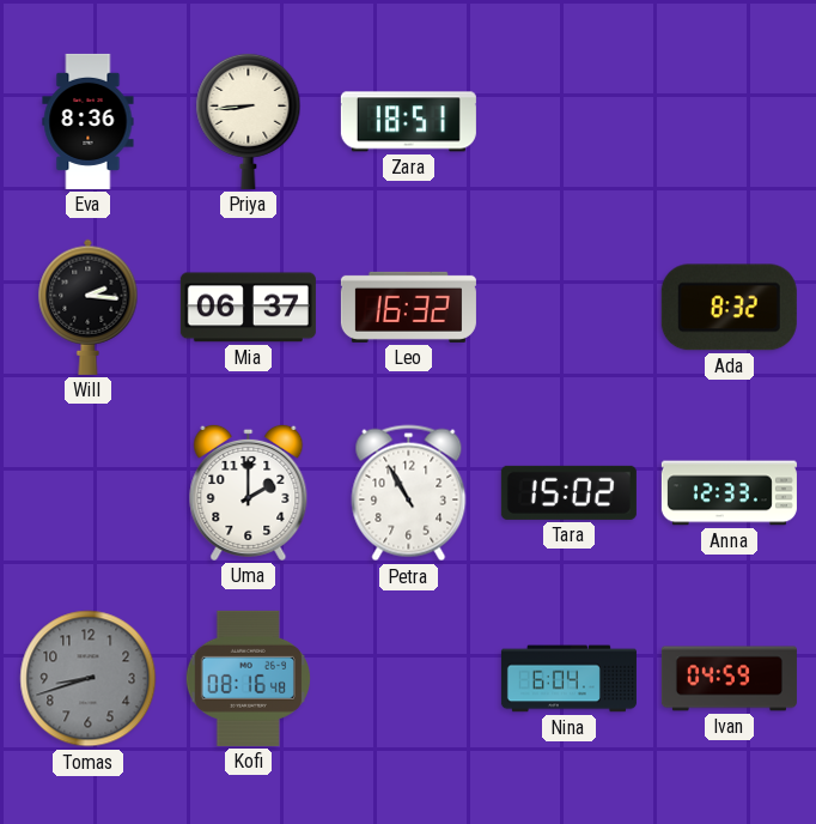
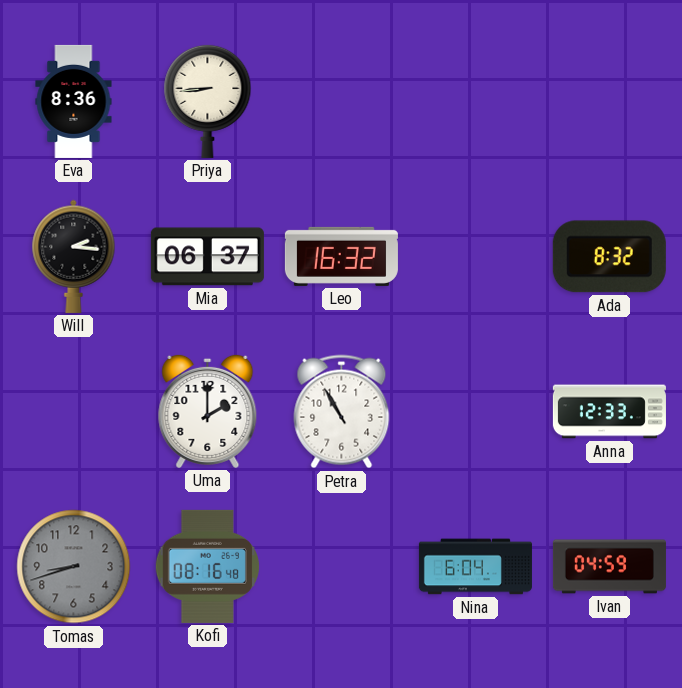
Zara: 18:51 -> none
Tara: 15:02 -> none
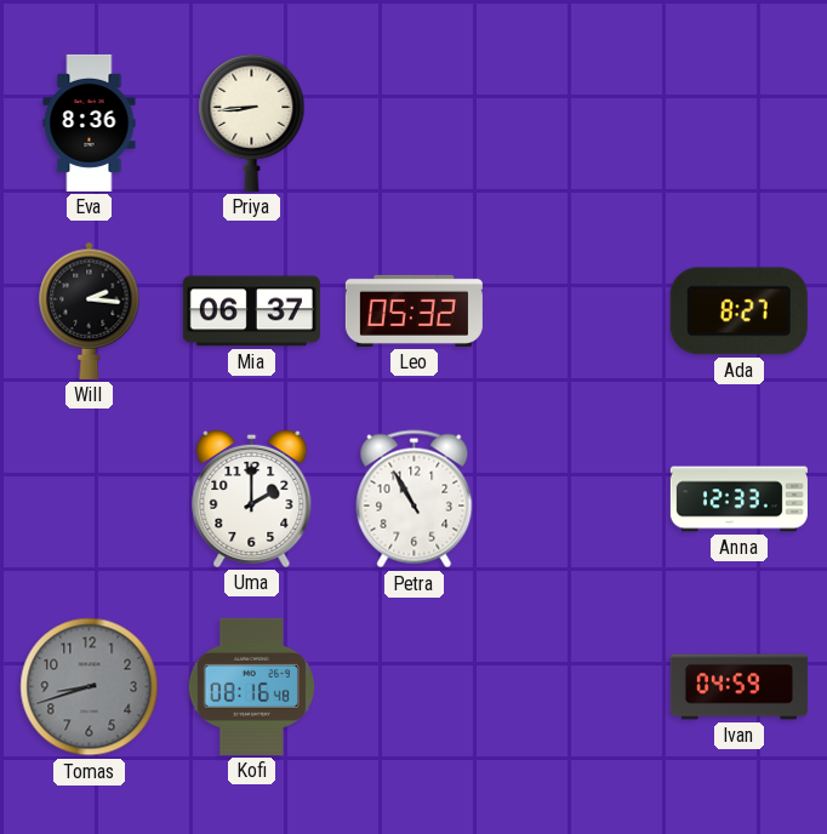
Leo: 16:32 -> 05:32
Ada: 8:32 -> 8:27
Nina: 6:04 -> none
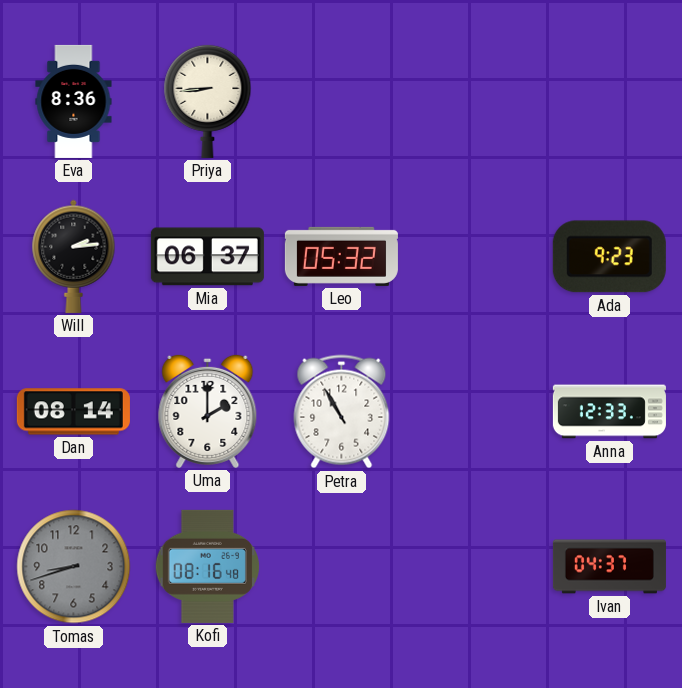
Will: 2:16 -> 2:14
Ada: 8:27 -> 9:23
Dan: none -> 08:14
Ivan: 04:59 -> 04:37
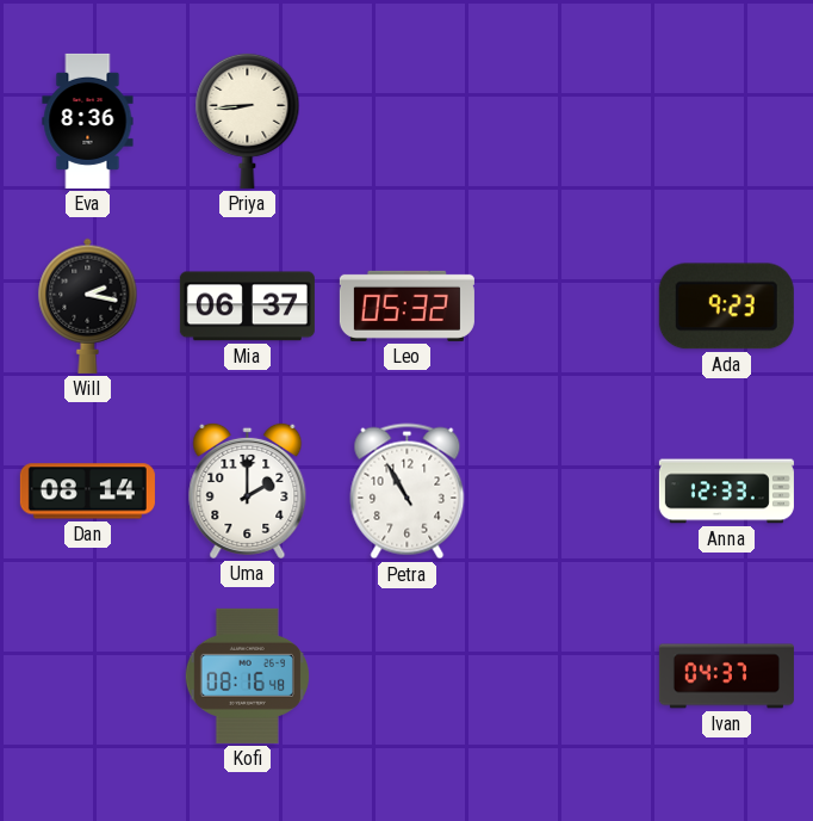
Will: 2:14 -> 2:17
Tomas: 8:42 -> none
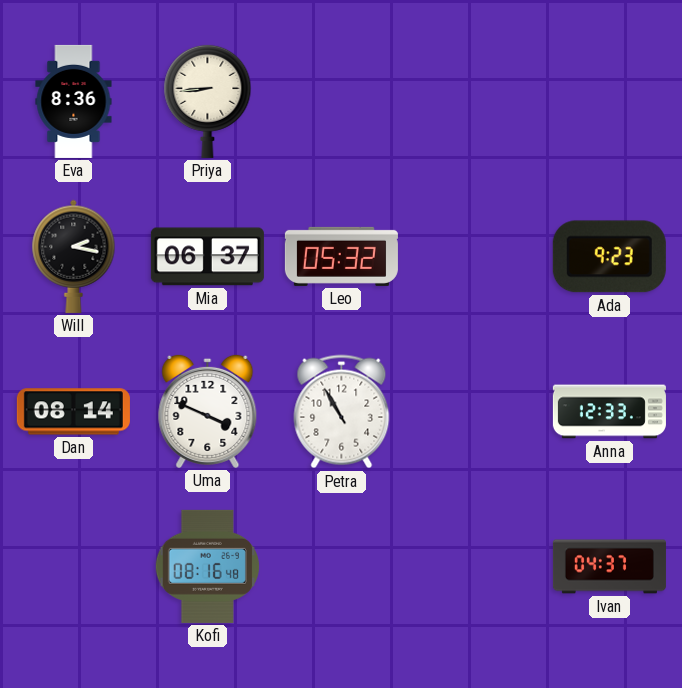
Uma: 2:00 -> 3:49
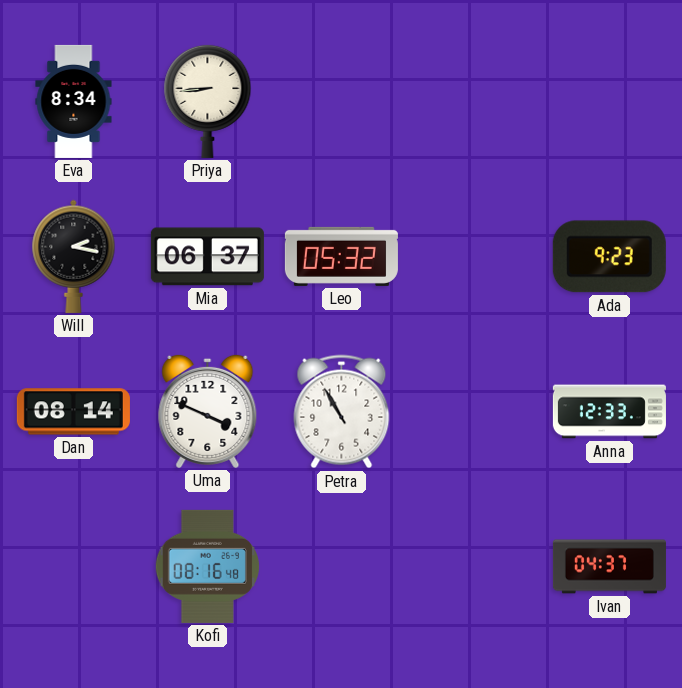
Eva: 8:36 -> 8:34
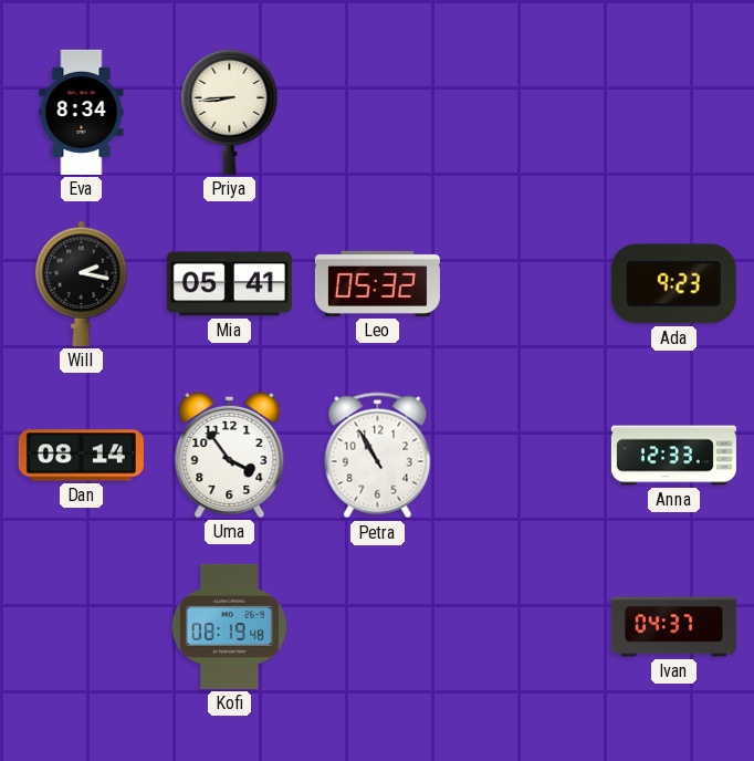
Mia: 06:37 -> 05:41
Uma: 3:49 -> 3:54
Kofi: 08:16 -> 08:19
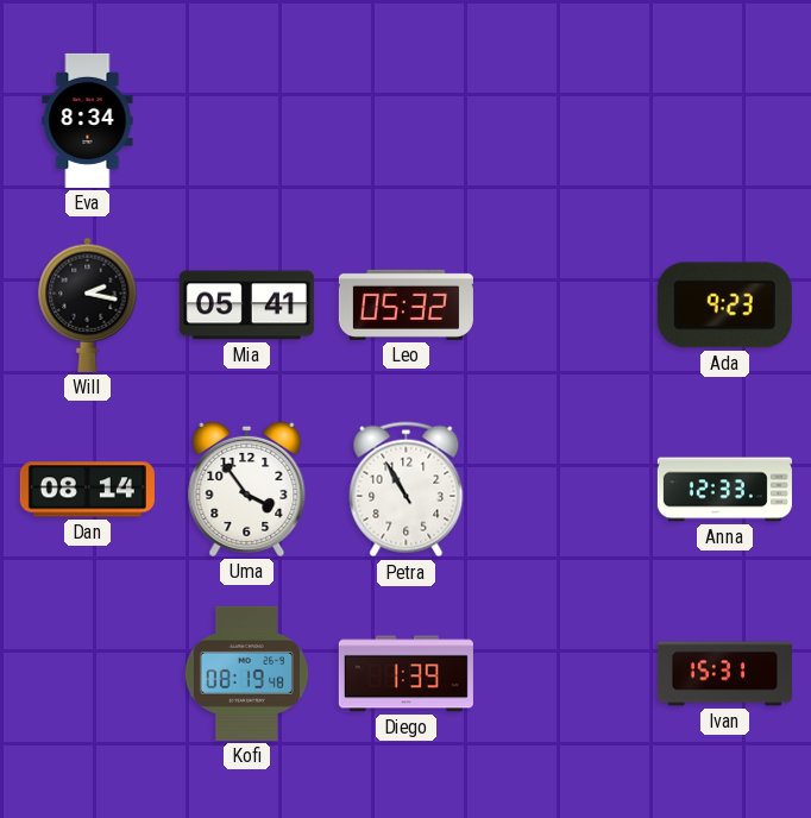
Priya: 8:44 -> none
Diego: none -> 1:39
Ivan: 04:37 -> 15:31
